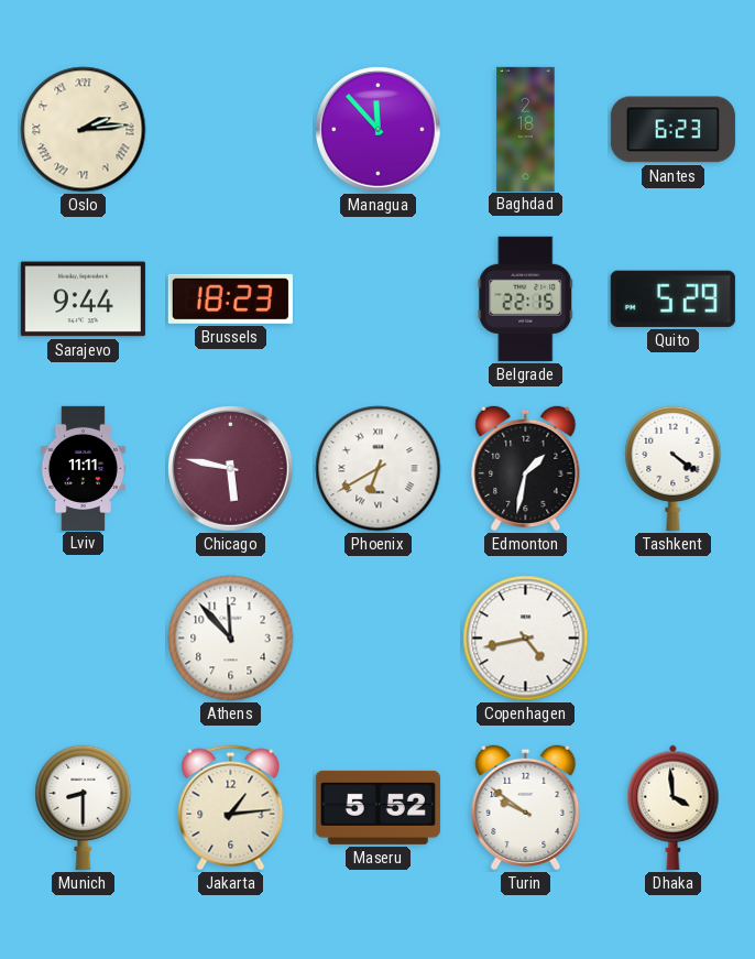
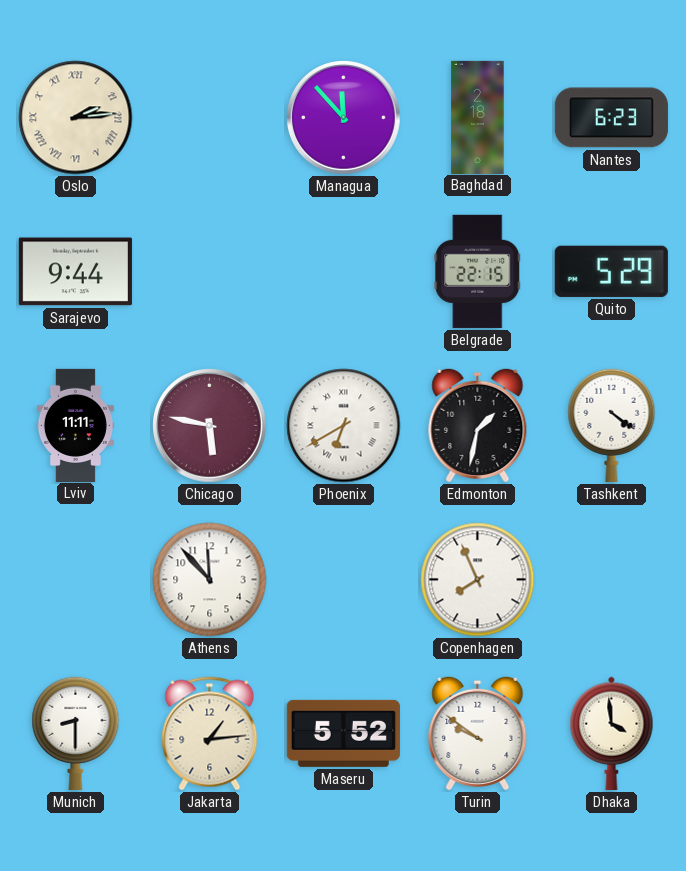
Brussels: 18:23 -> none
Copenhagen: 4:43 -> 7:56
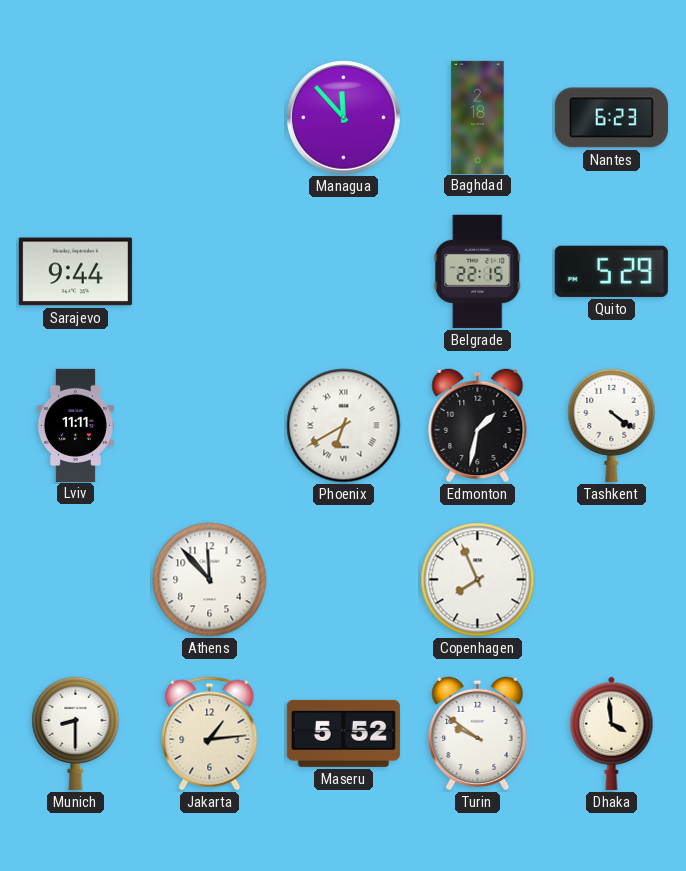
Oslo: 2:14 -> none
Chicago: 5:47 -> none
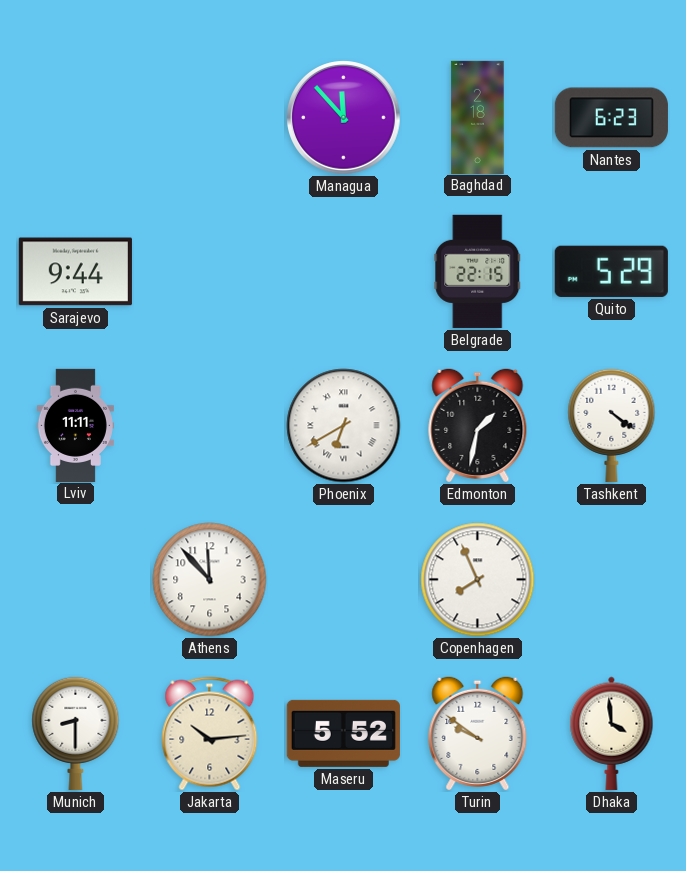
Jakarta: 1:14 -> 10:14
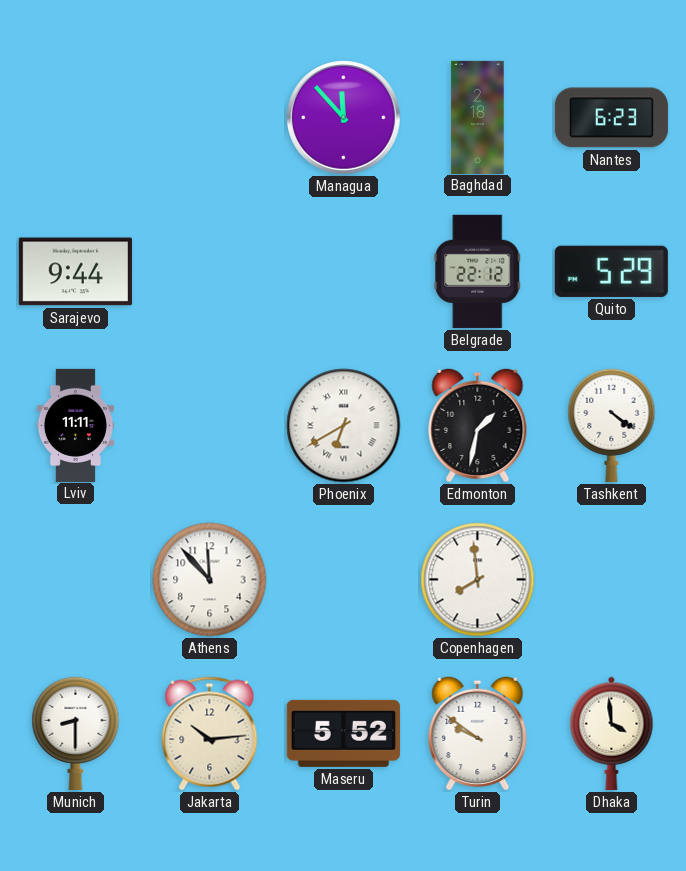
Belgrade: 22:15 -> 22:12
Copenhagen: 7:56 -> 7:59
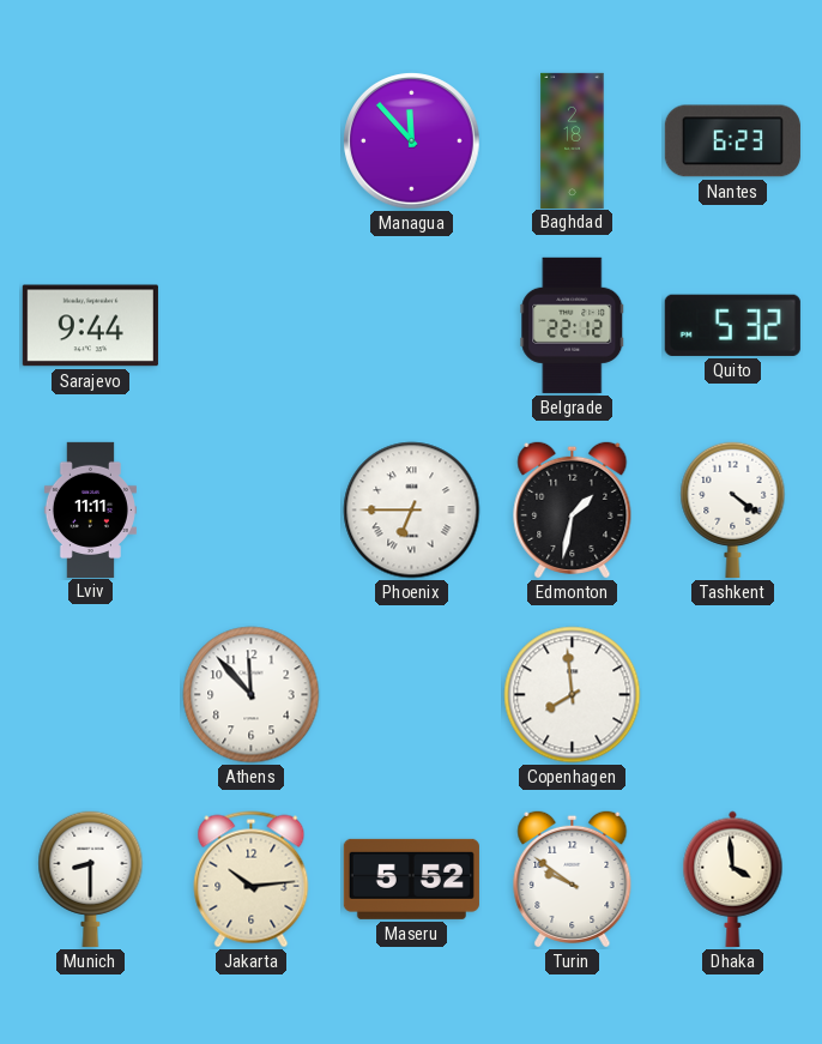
Quito: 5:29 -> 5:32
Phoenix: 6:40 -> 6:45
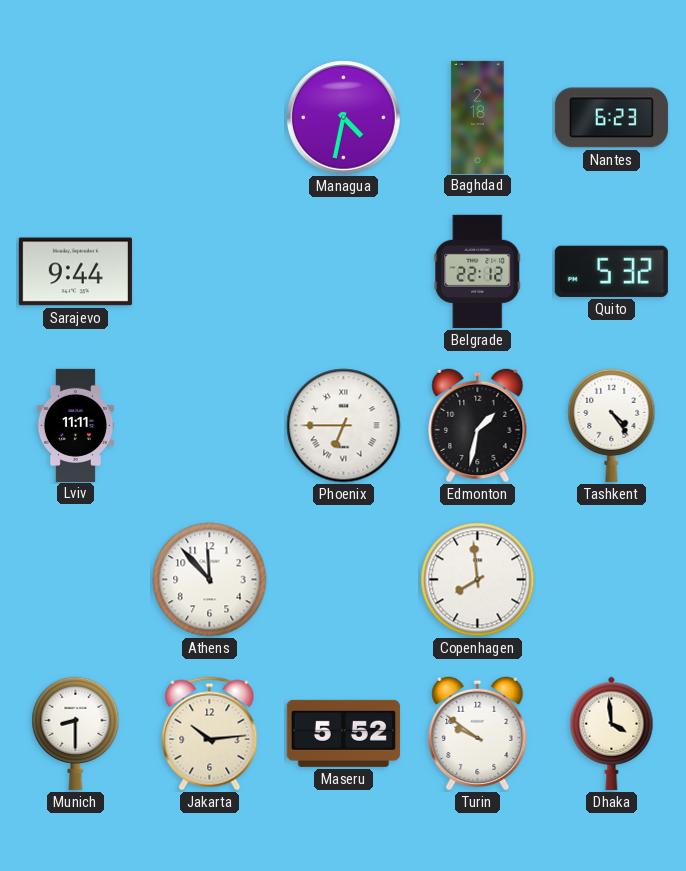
Managua: 11:53 -> 4:32
Tashkent: 4:21 -> 4:24
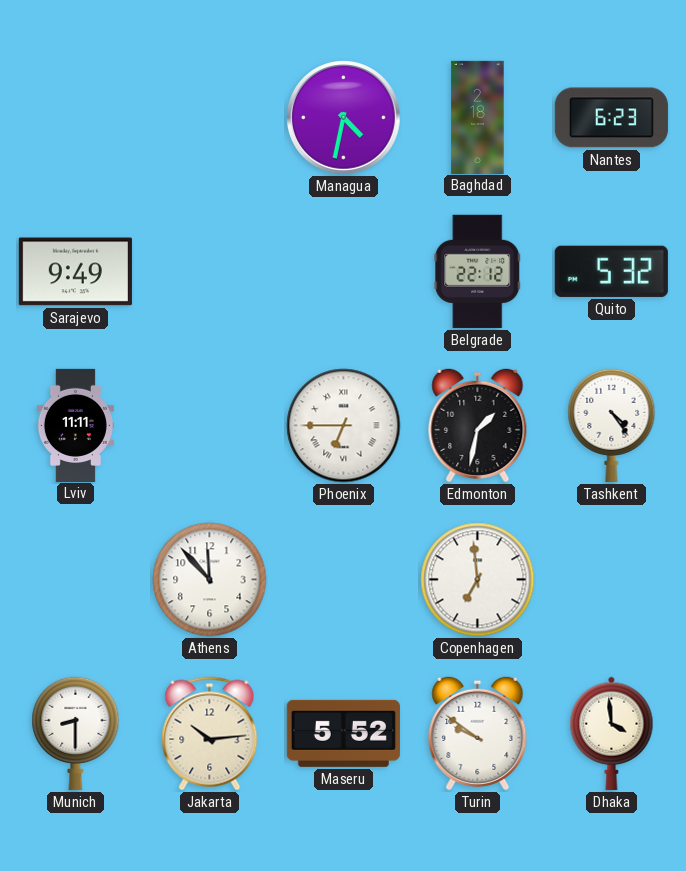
Sarajevo: 9:44 -> 9:49
Copenhagen: 7:59 -> 6:59
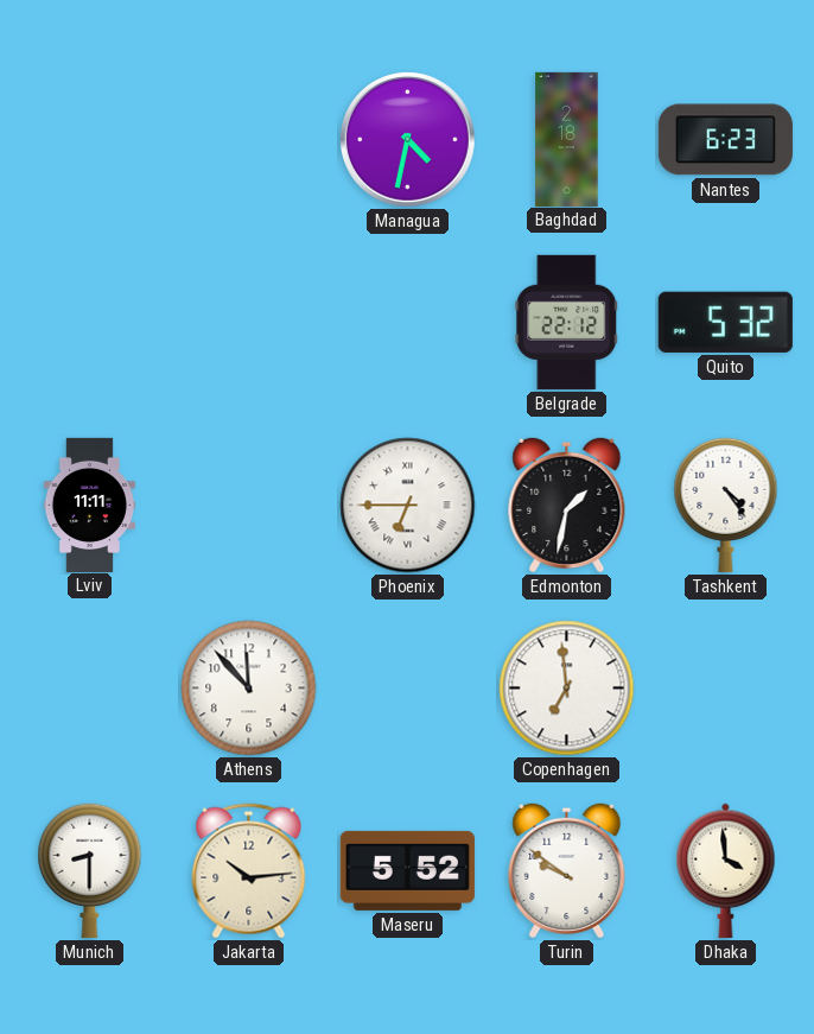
Sarajevo: 9:49 -> none
